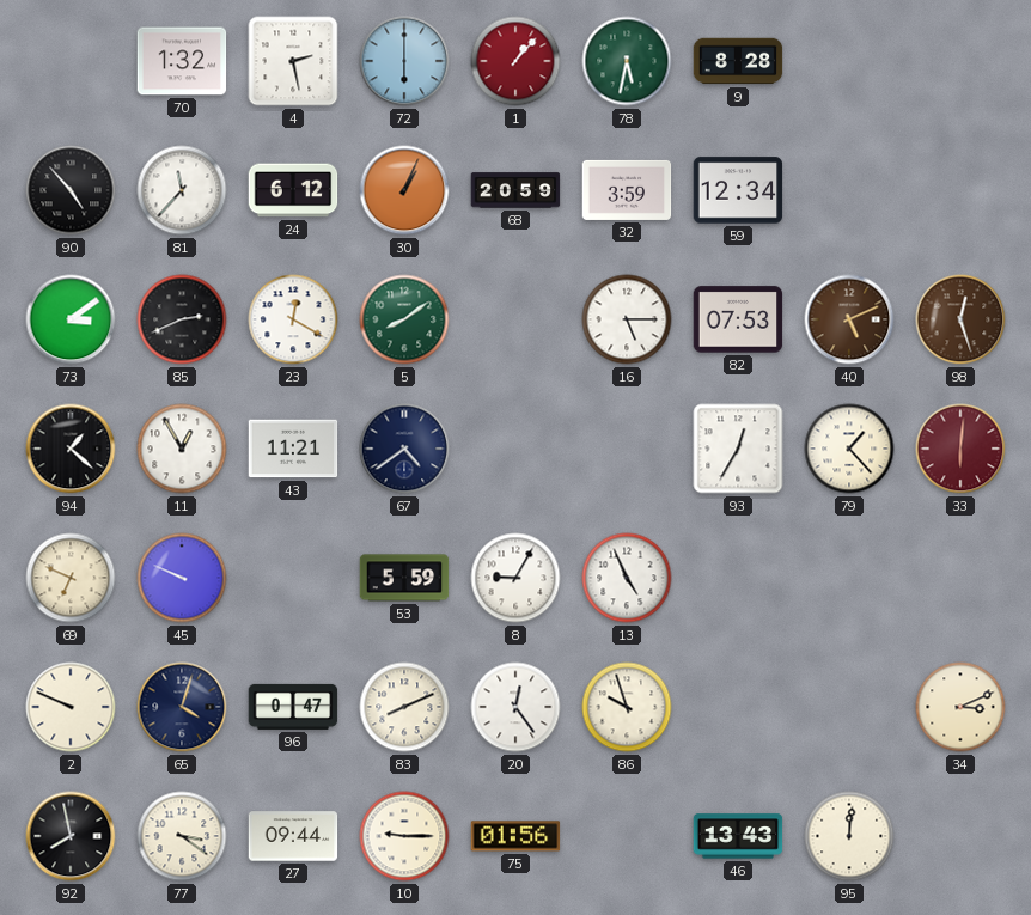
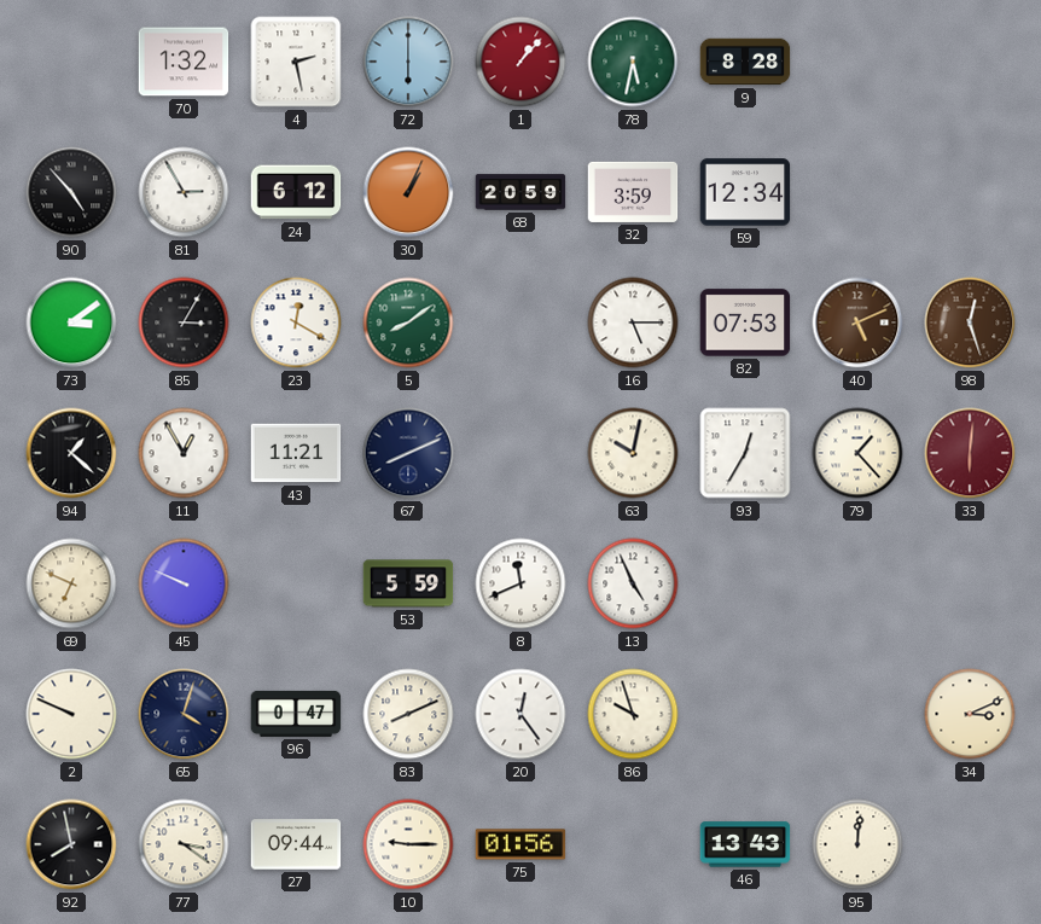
81: 11:37 -> 2:55
85: 2:41 -> 3:05
67: 4:39 -> 8:11
63: none -> 10:02
8: 9:05 -> 11:41
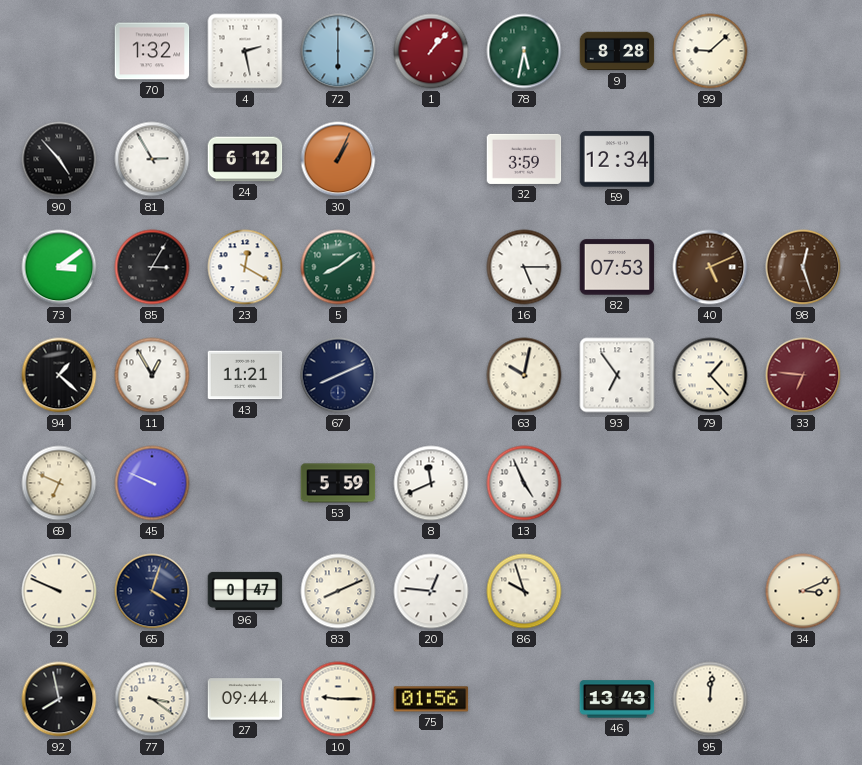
99: none -> 9:08
68: 20:59 -> none
93: 12:35 -> 6:54
33: 6:01 -> 6:46
20: 12:24 -> 12:46
